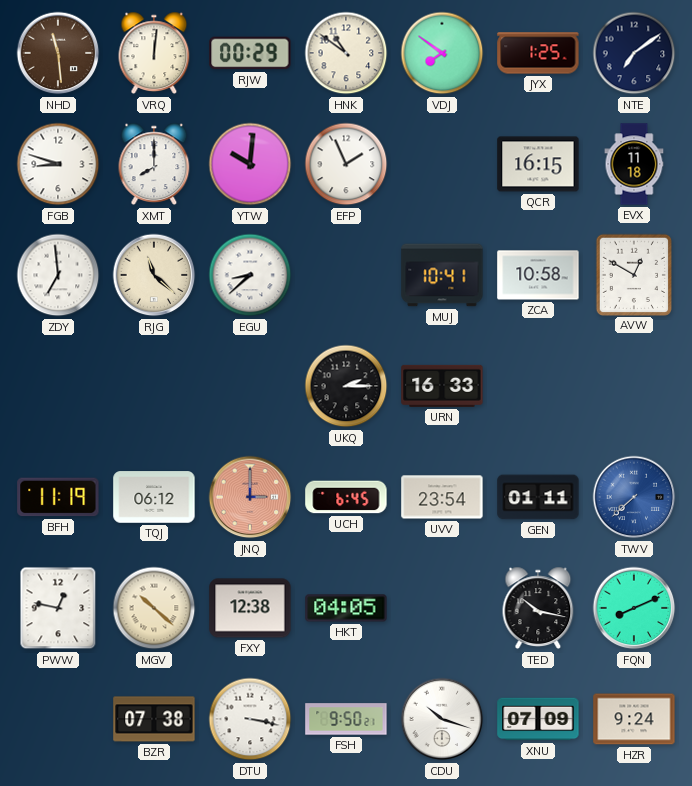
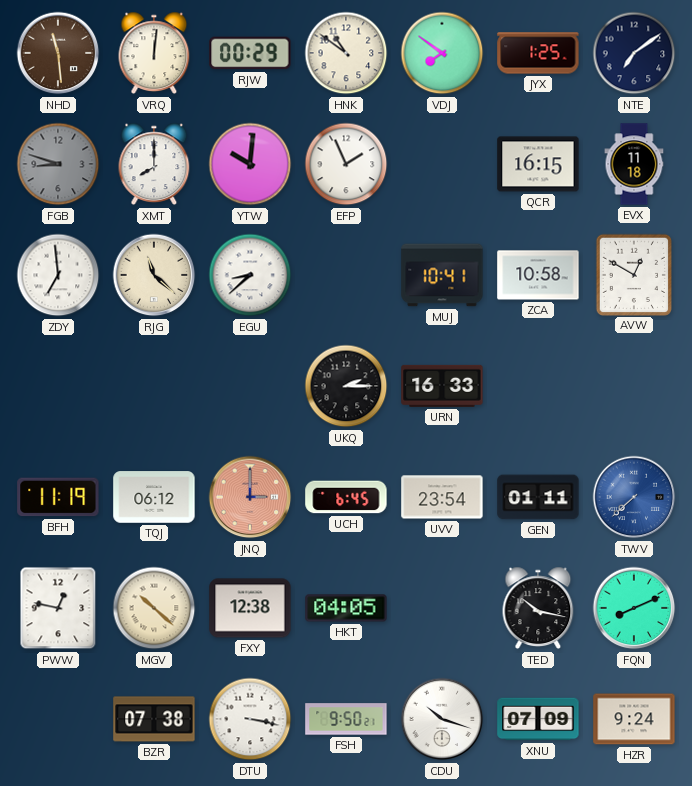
FGB dial: white -> grey
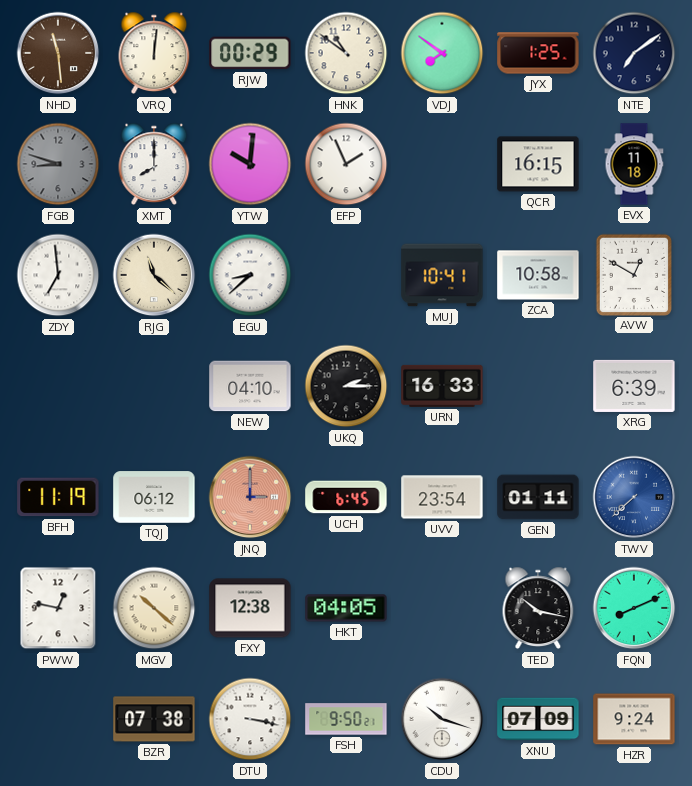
NEW: none -> 04:10
XRG: none -> 6:39
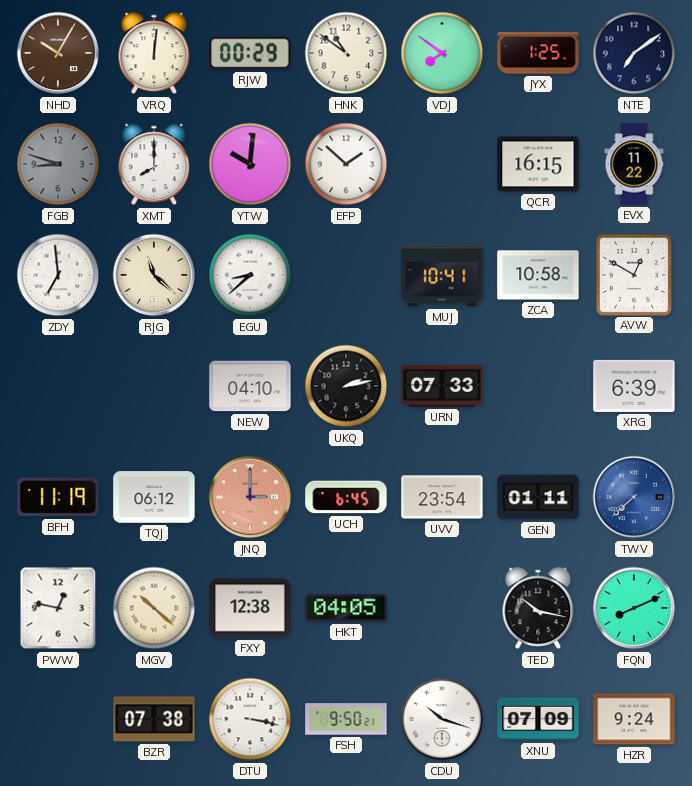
NHD: 11:29 -> 10:05
EFP: 1:56 -> 1:52
EVX: 11:18 -> 11:22
UKQ: 2:15 -> 2:13
URN: 16:33 -> 07:33
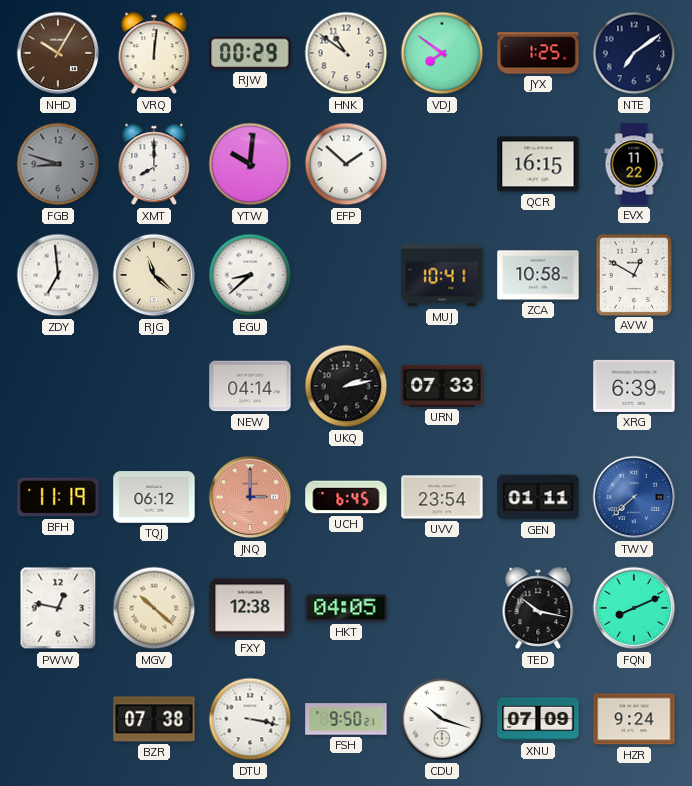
NEW: 04:10 -> 04:14
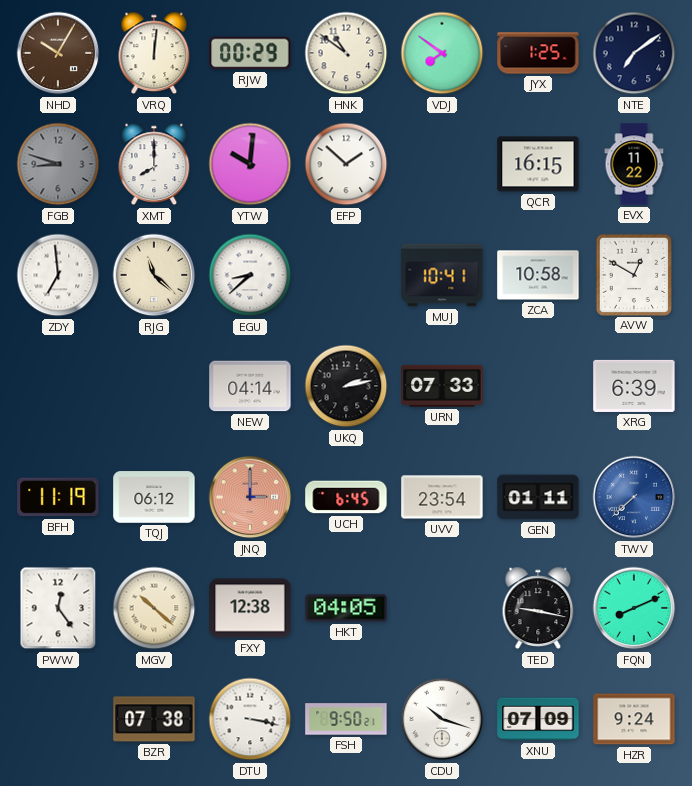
PWW: 12:47 -> 12:24
TED: 10:17 -> 9:17
